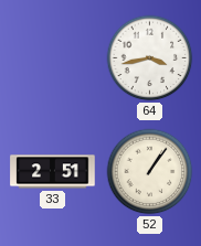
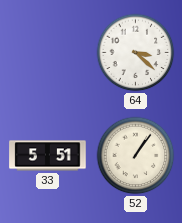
64: 3:43 -> 3:22
33: 2:51 -> 5:51
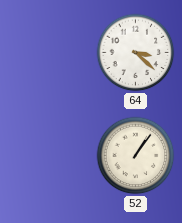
33: 5:51 -> none
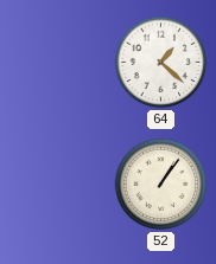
64: 3:22 -> 1:22
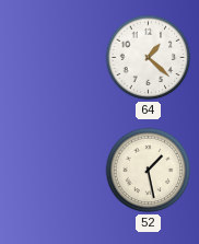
52: 1:06 -> 1:28
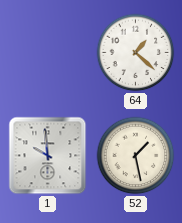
1: none -> 9:59
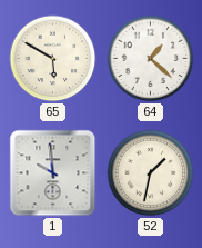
65: none -> 5:50
52: 1:28 -> 1:32
